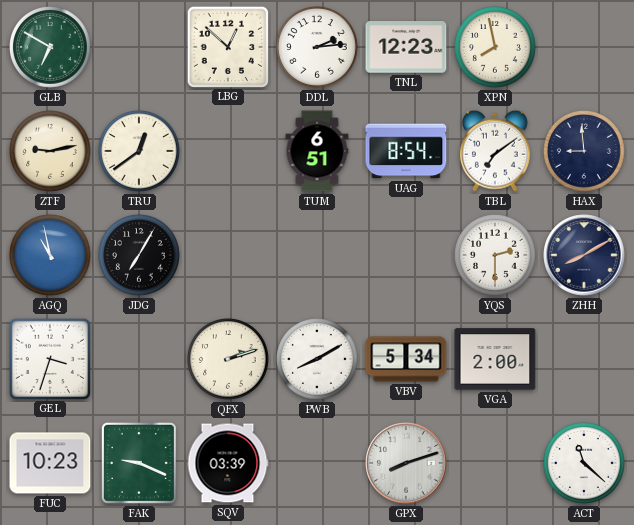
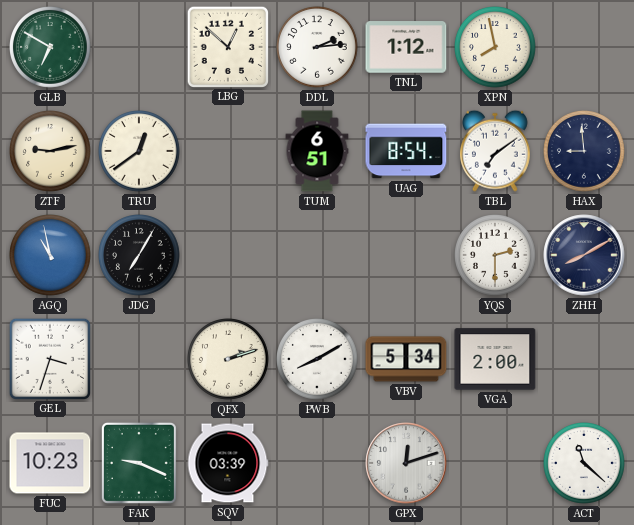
TNL: 12:23 -> 1:12
GPX: 8:12 -> 12:12
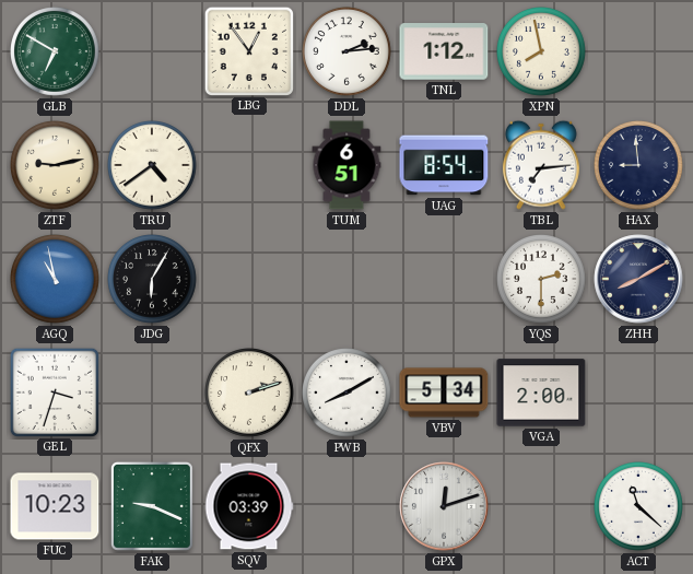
LBG: 12:52 -> 12:54
TRU: 12:39 -> 4:39
TBL: 7:09 -> 7:14
JDG: 7:05 -> 6:05
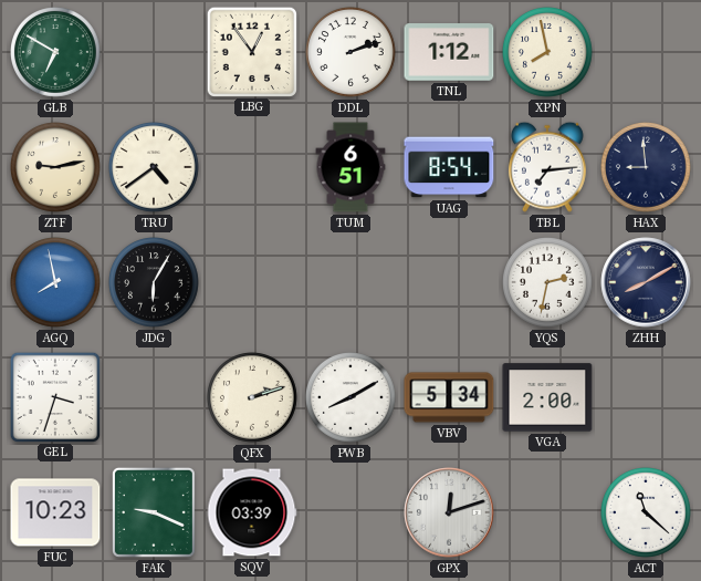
DDL: 2:14 -> 2:12
AGQ: 10:58 -> 7:58
YQS: 2:30 -> 2:32
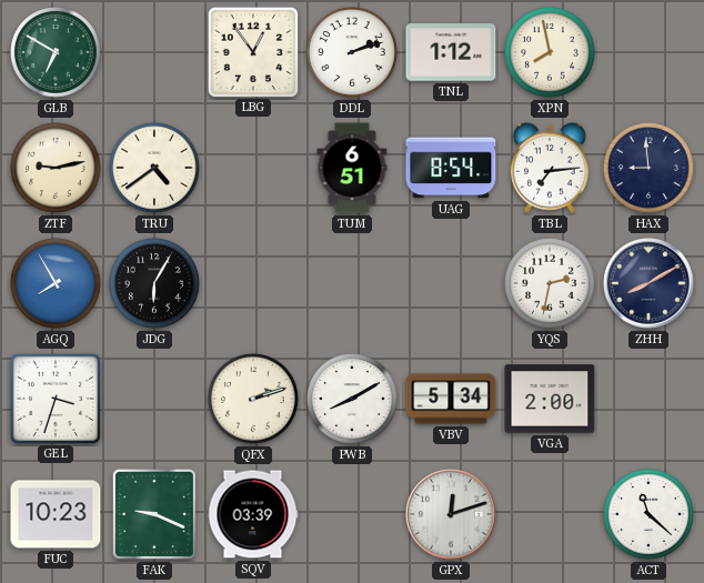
AGQ: 7:58 -> 7:55
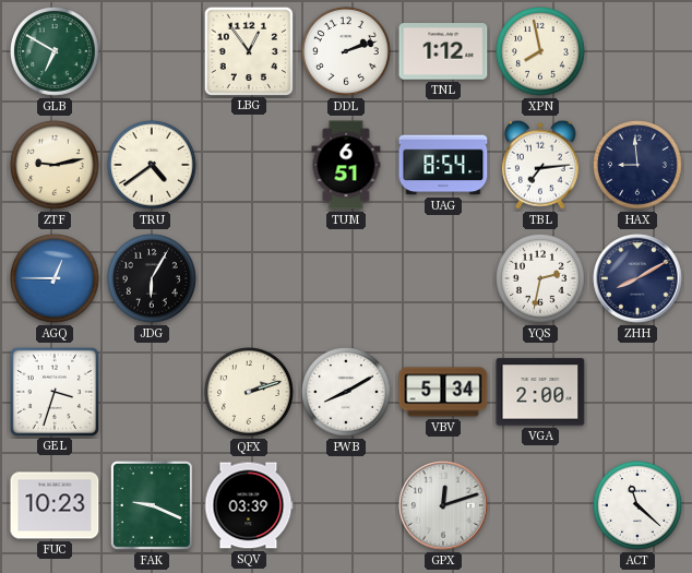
AGQ: 7:55 -> 12:45
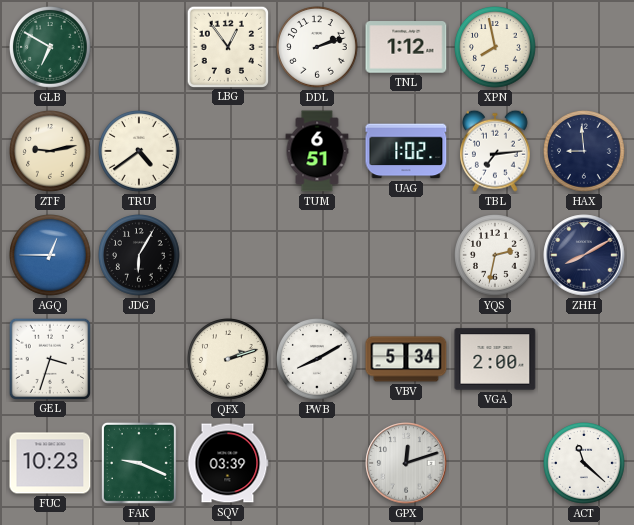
UAG: 8:54 -> 1:02
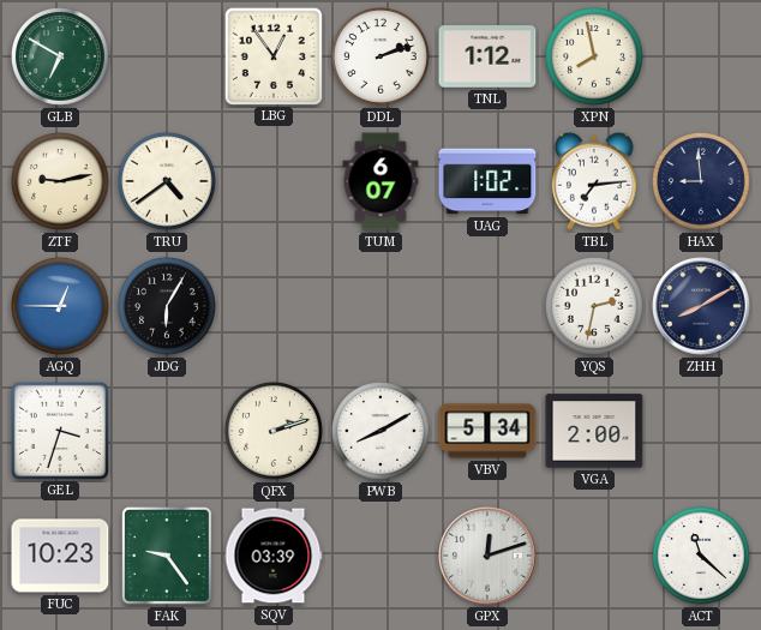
TUM: 6:51 -> 6:07
FAK: 9:19 -> 9:24
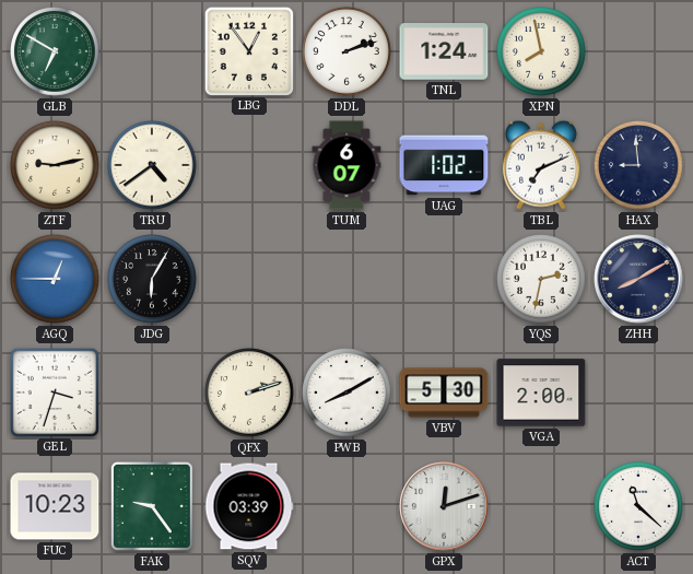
TNL: 1:12 -> 1:24
TBL: 7:14 -> 7:11
VBV: 5:34 -> 5:30
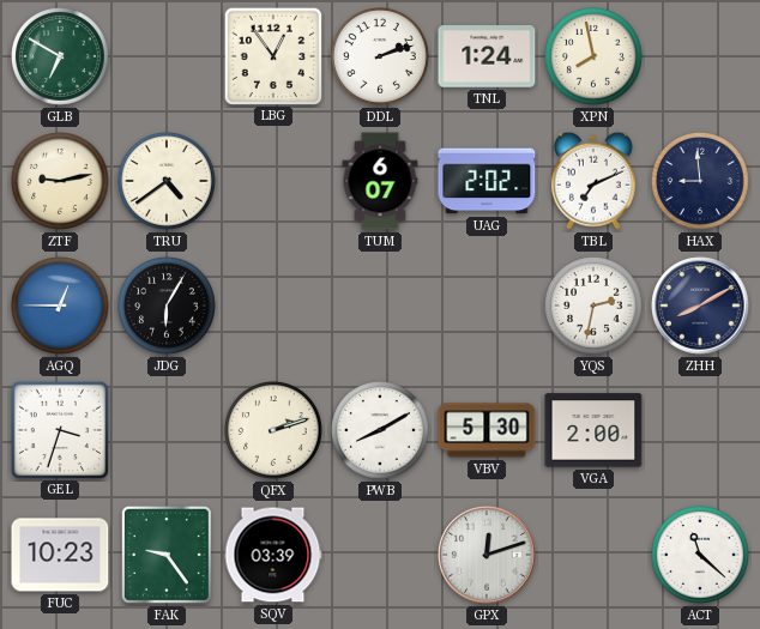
UAG: 1:02 -> 2:02
